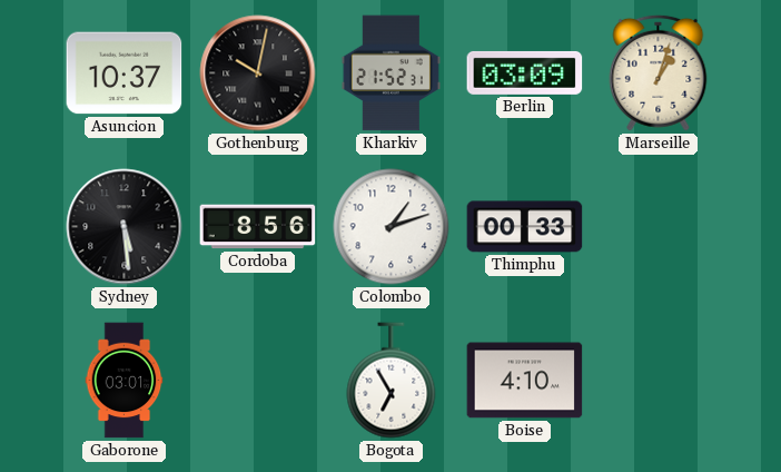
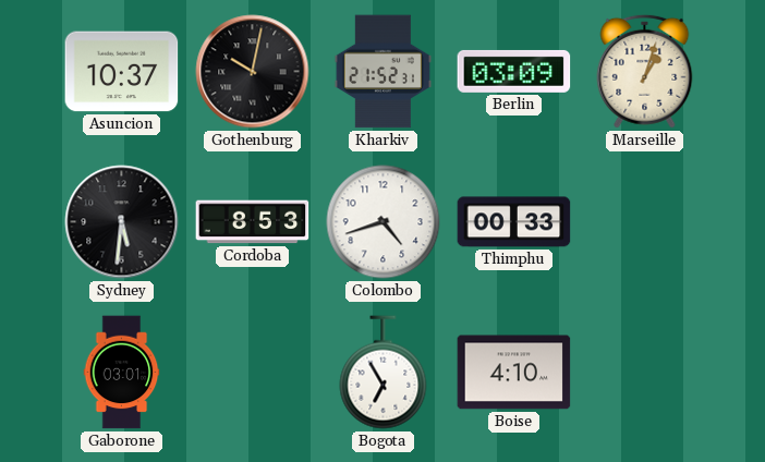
Sydney: 5:29 -> 5:31
Cordoba: 8:56 -> 8:53
Colombo: 1:12 -> 4:42
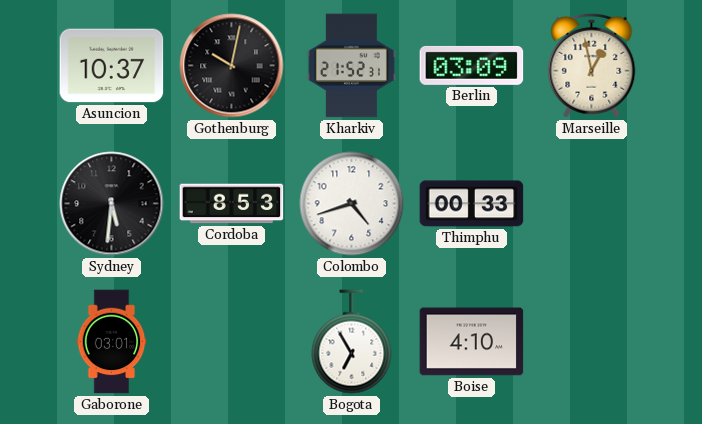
Marseille: 1:03 -> 12:58
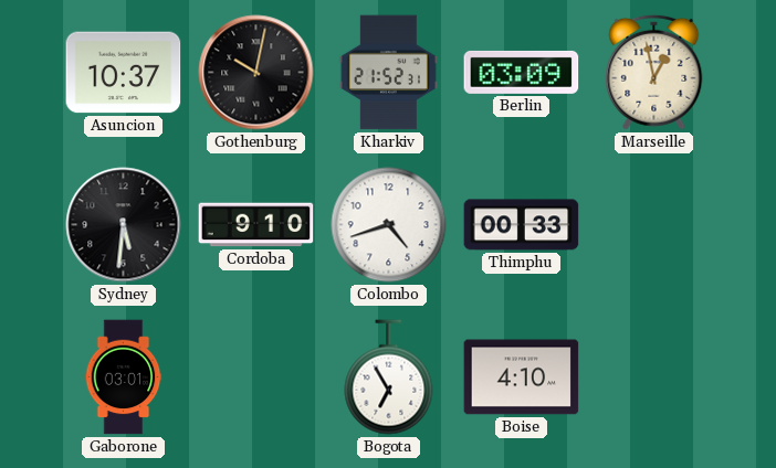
Cordoba: 8:53 -> 9:10
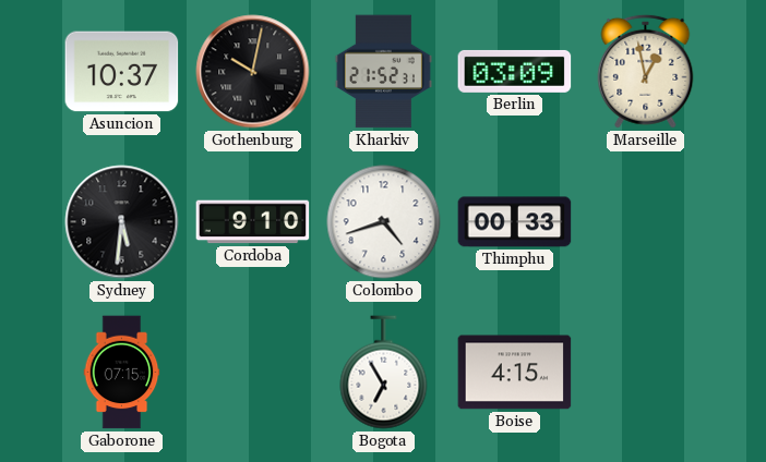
Gaborone: 03:01 -> 07:15
Boise: 4:10 -> 4:15
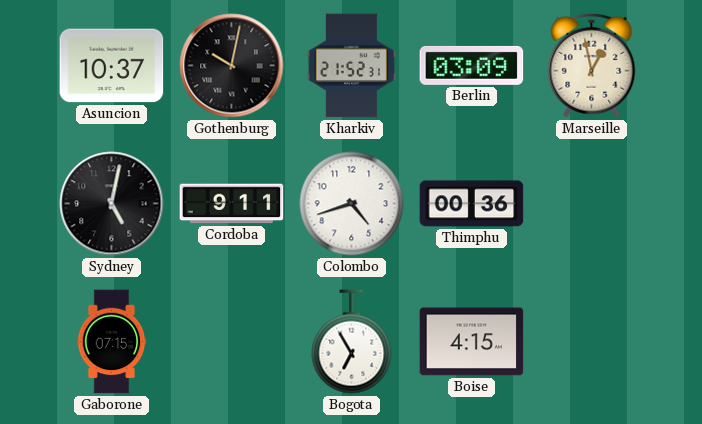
Sydney: 5:31 -> 5:02
Cordoba: 9:10 -> 9:11
Thimphu: 00:33 -> 00:36
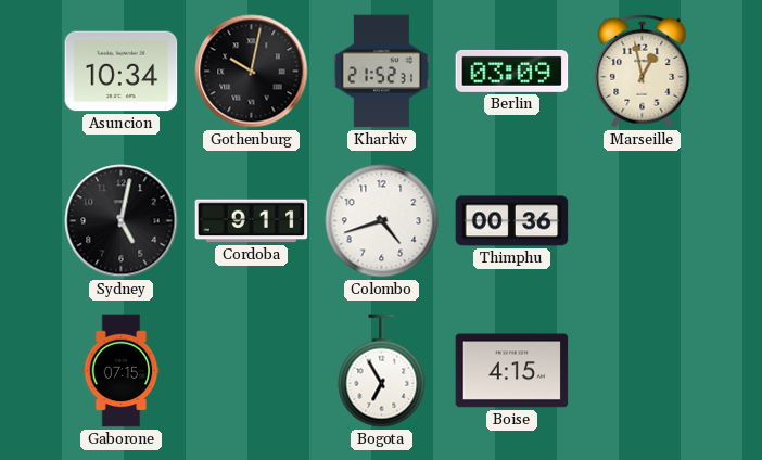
Asuncion: 10:37 -> 10:34
